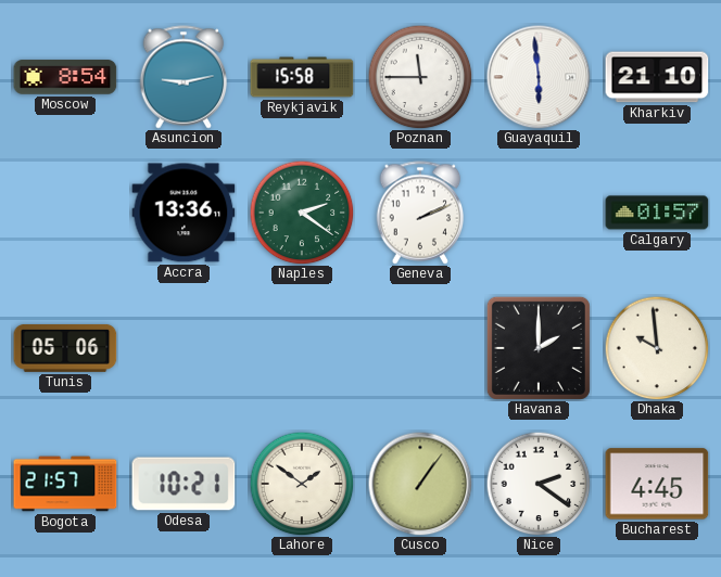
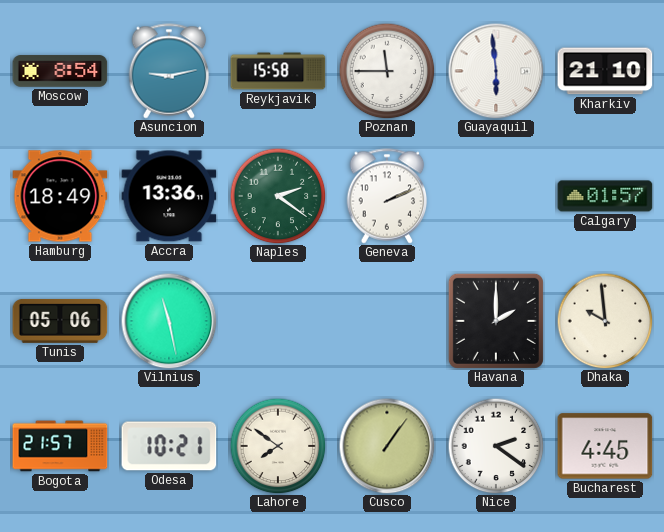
Hamburg: none -> 18:49
Vilnius: none -> 11:28
Lahore: 1:51 -> 7:51
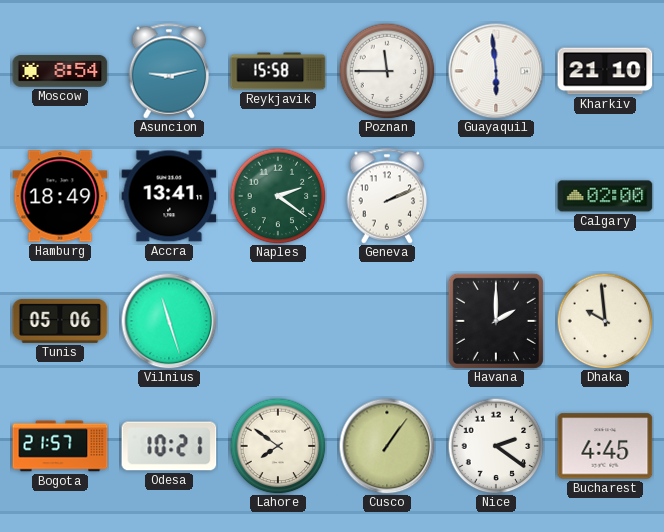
Accra: 13:36 -> 13:41
Calgary: 01:57 -> 02:00
Vilnius: 11:28 -> 11:27
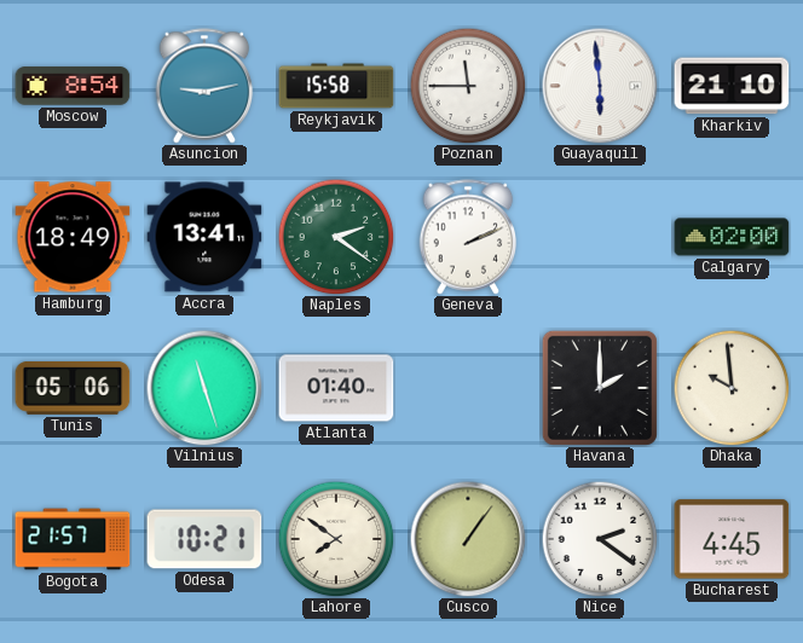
Atlanta: none -> 01:40
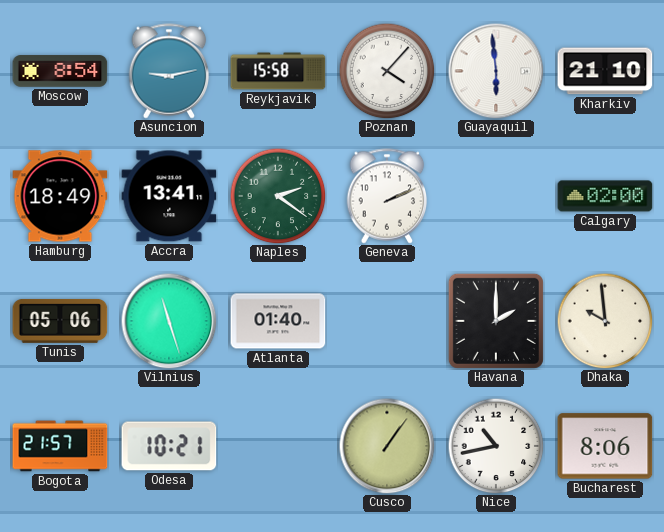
Poznan: 11:45 -> 4:07
Lahore: 7:51 -> none
Nice: 2:21 -> 10:43
Bucharest: 4:45 -> 8:06
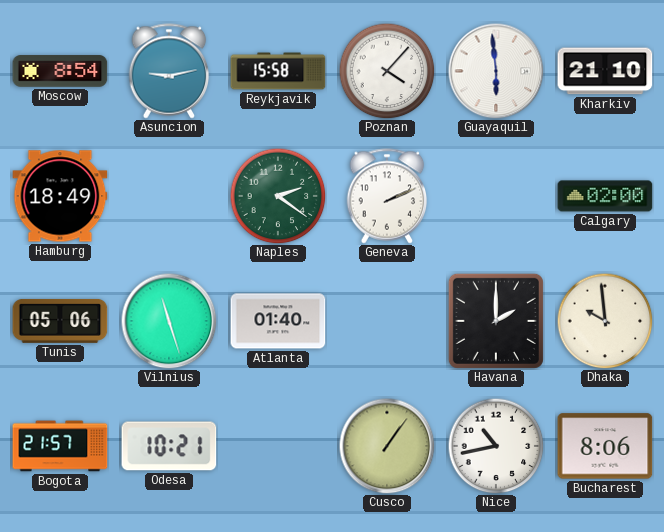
Accra: 13:41 -> none
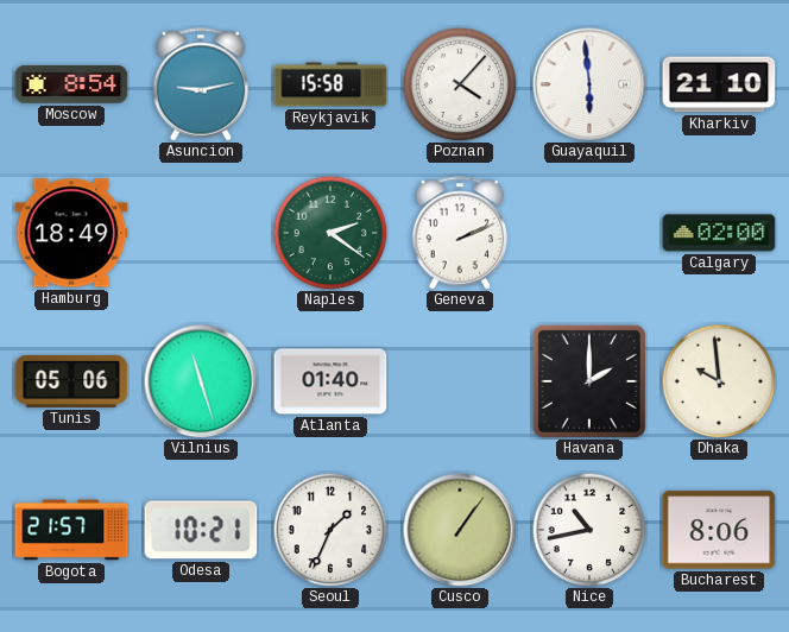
Seoul: none -> 1:34
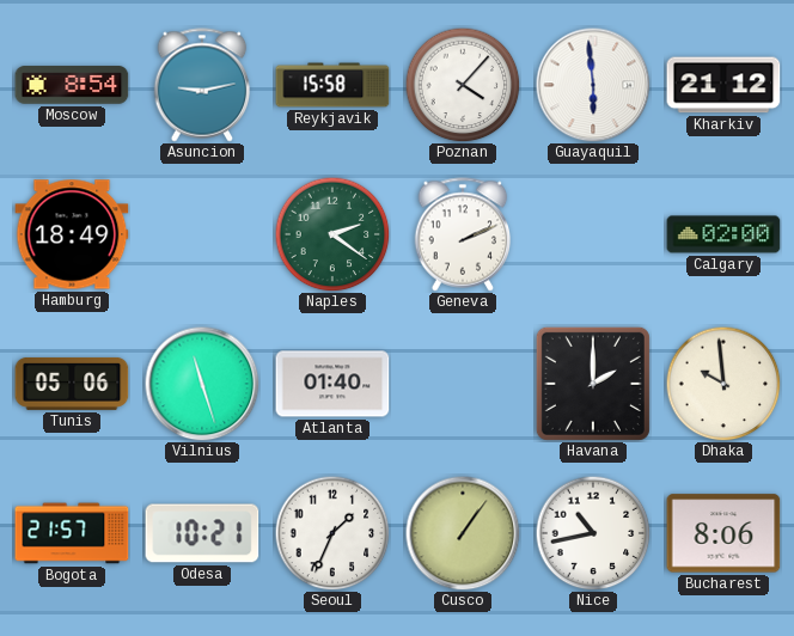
Kharkiv: 21:10 -> 21:12
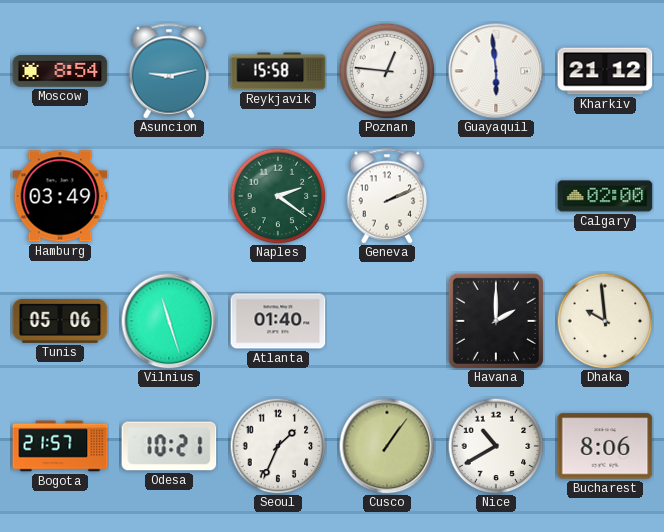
Poznan: 4:07 -> 12:46
Hamburg: 18:49 -> 03:49
Nice: 10:43 -> 10:40
